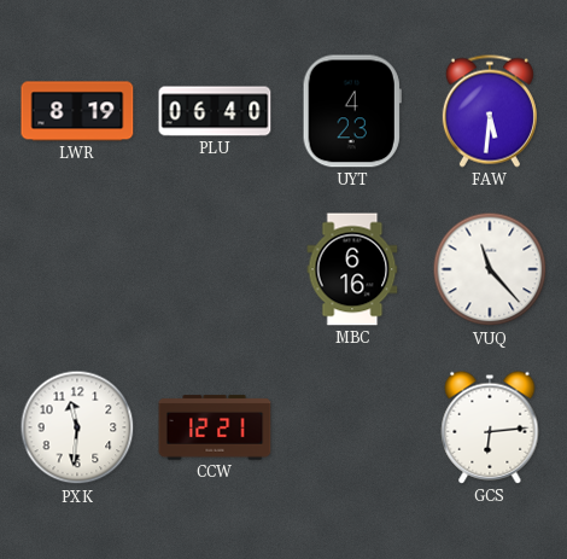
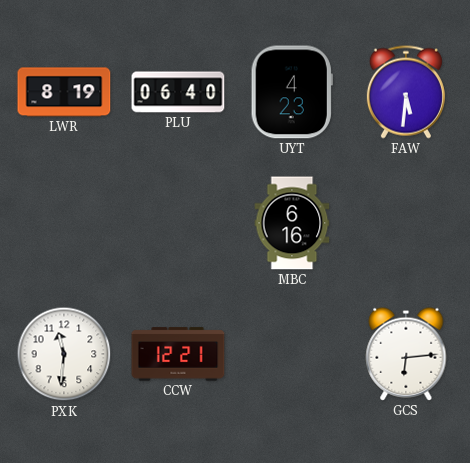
VUQ: 11:23 -> none
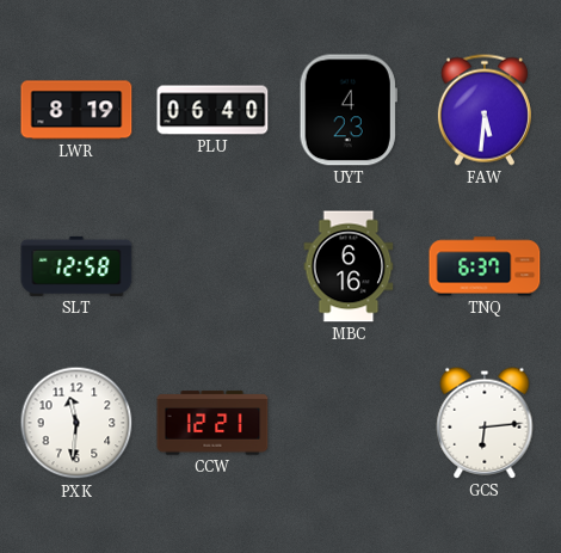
SLT: none -> 12:58
TNQ: none -> 6:37
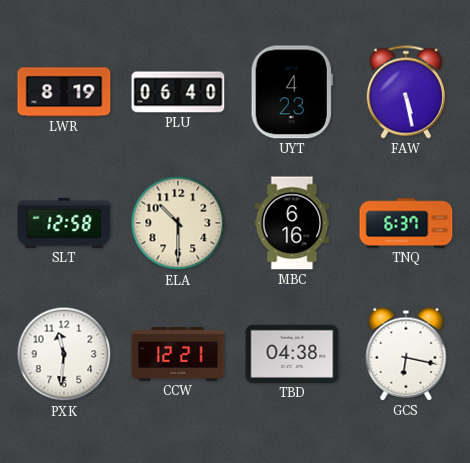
FAW: 5:31 -> 5:28
ELA: none -> 10:30
TBD: none -> 04:38
GCS: 6:14 -> 6:17
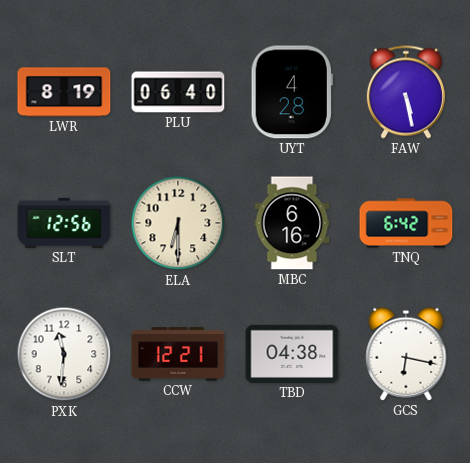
UYT: 4:23 -> 4:28
SLT: 12:58 -> 12:56
ELA: 10:30 -> 6:30
TNQ: 6:37 -> 6:42
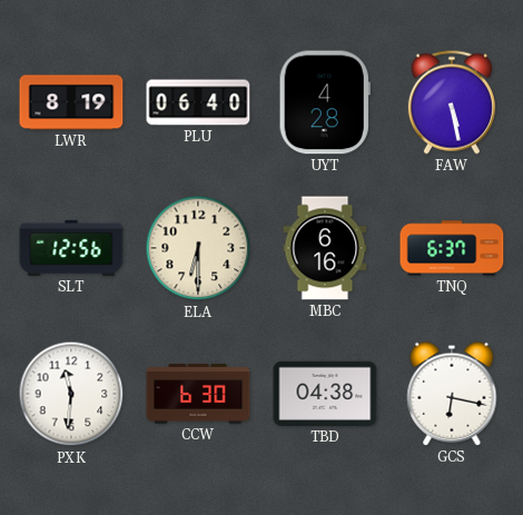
TNQ: 6:42 -> 6:37
CCW: 12:21 -> 6:30
